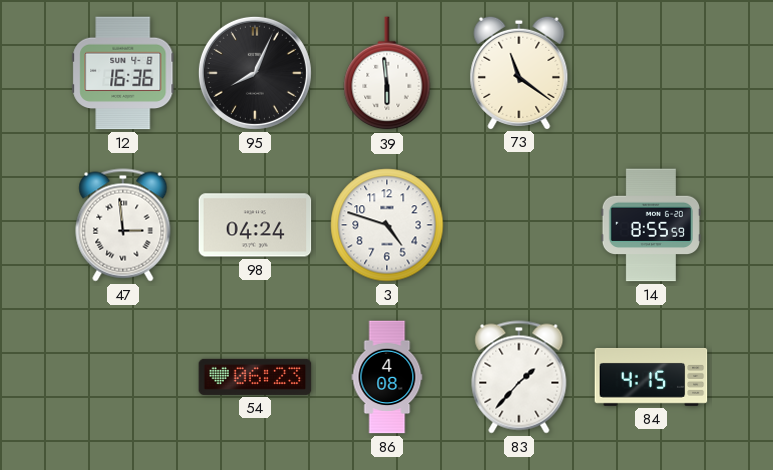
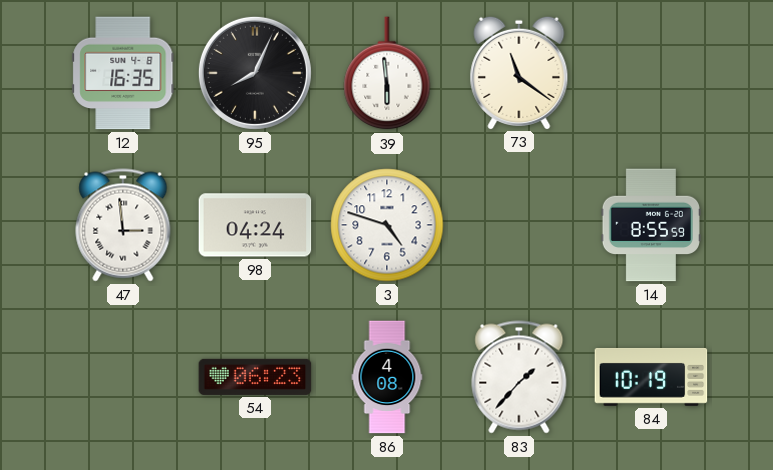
12: 16:36 -> 16:35
84: 4:15 -> 10:19
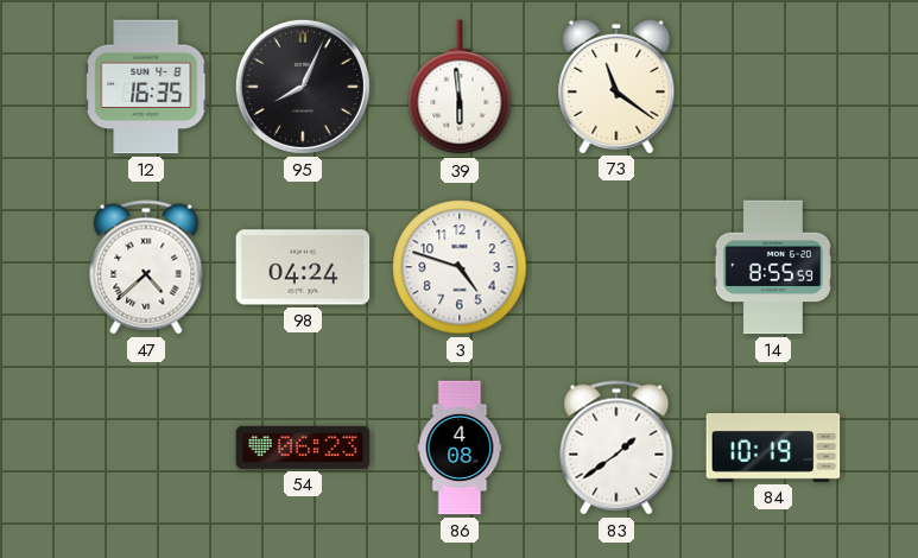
47: 2:59 -> 4:38
83: 1:37 -> 1:39
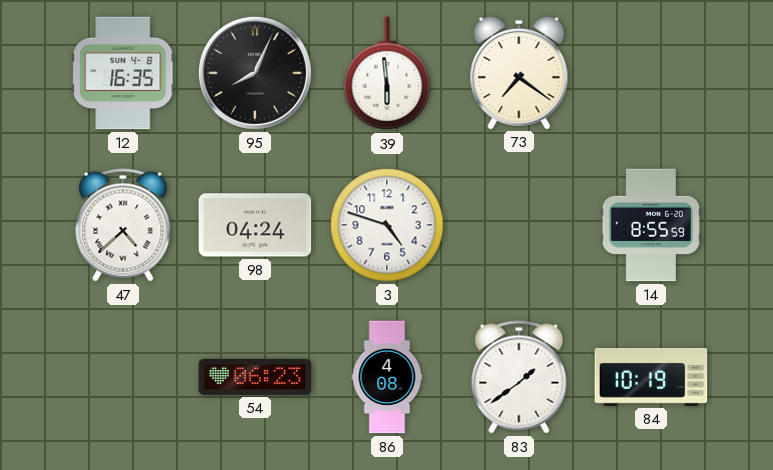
73: 11:21 -> 7:21
